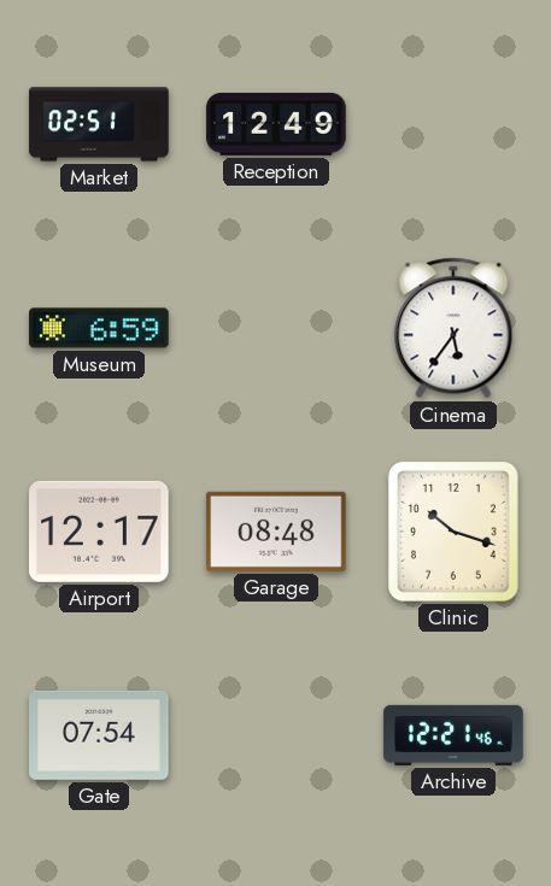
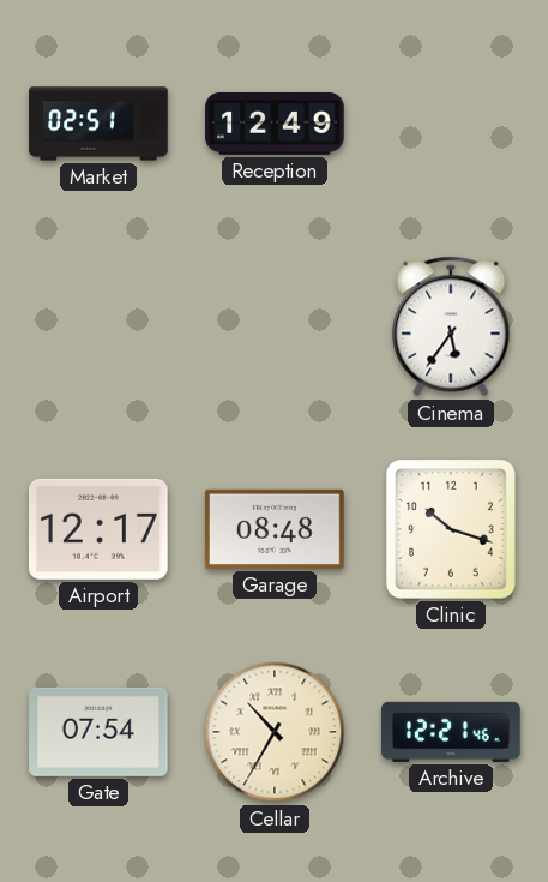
Museum: 6:59 -> none
Cellar: none -> 10:35
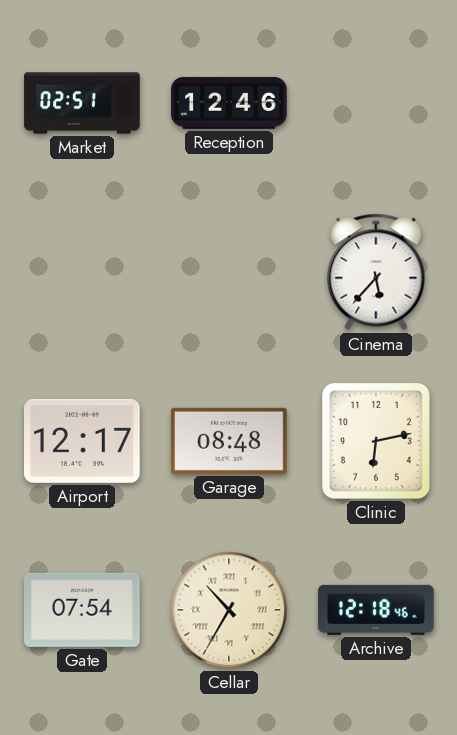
Reception: 12:49 -> 12:46
Cinema: 5:36 -> 5:37
Clinic: 10:18 -> 6:13
Archive: 12:21 -> 12:18
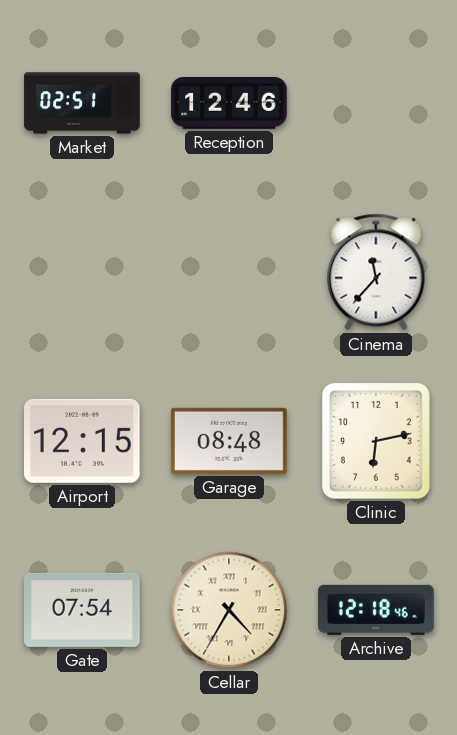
Cinema: 5:37 -> 11:37
Airport: 12:17 -> 12:15
Cellar: 10:35 -> 4:35
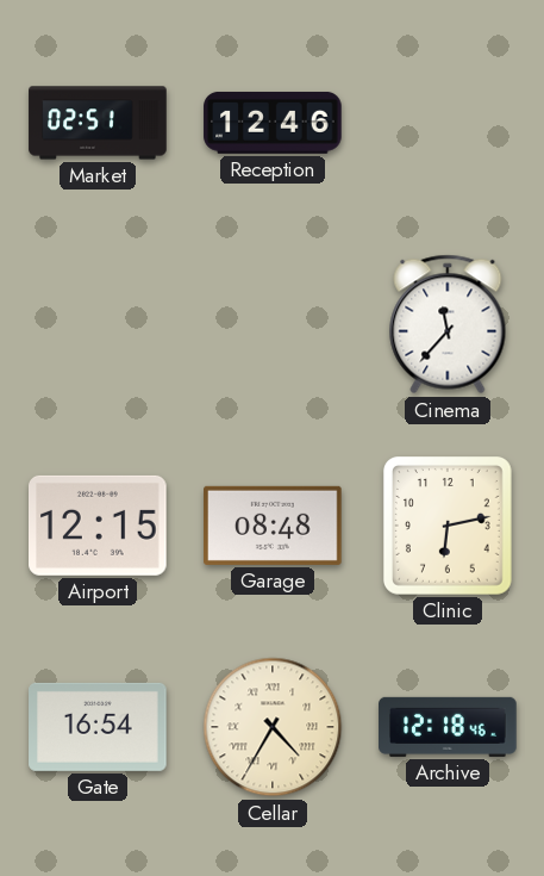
Gate: 07:54 -> 16:54
